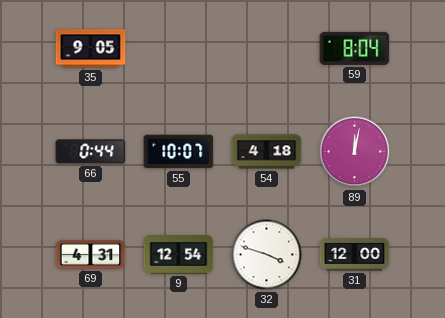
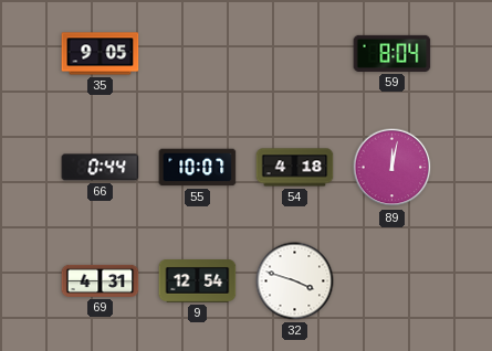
31: 12:00 -> none
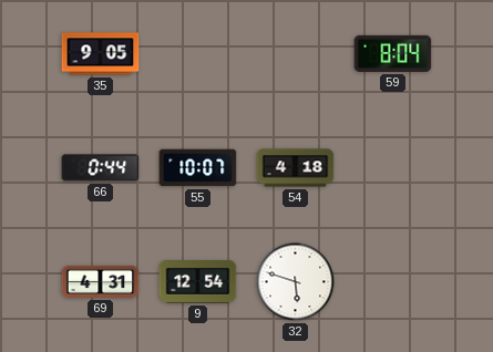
89: 12:02 -> none
32: 3:48 -> 5:48
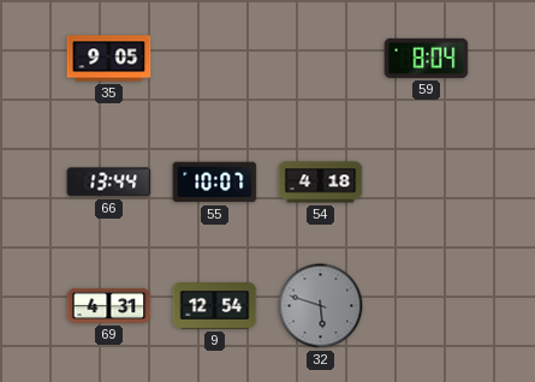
66: 0:44 -> 13:44
32 dial: white -> grey
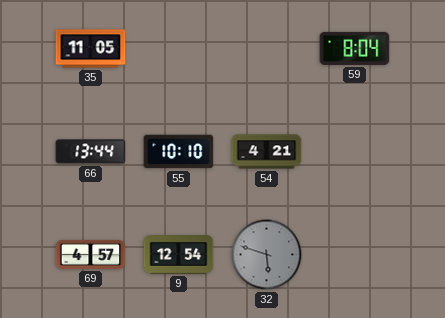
35: 9:05 -> 11:05
55: 10:07 -> 10:10
54: 4:18 -> 4:21
69: 4:31 -> 4:57
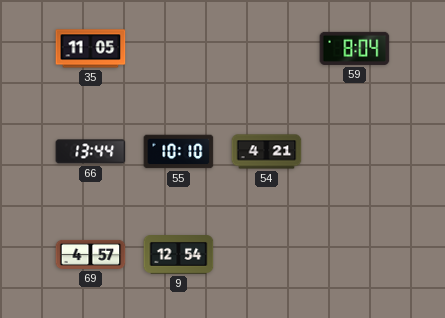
32: 5:48 -> none
